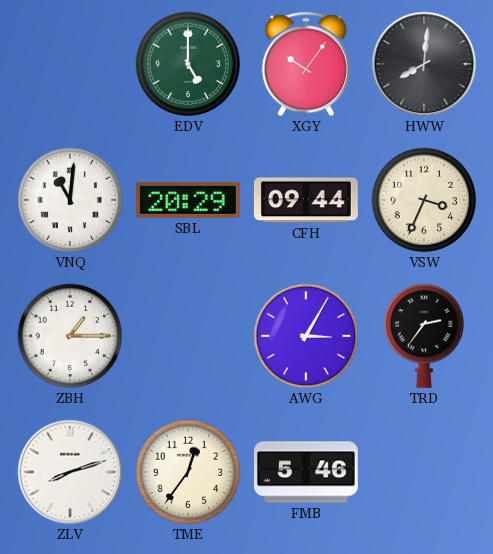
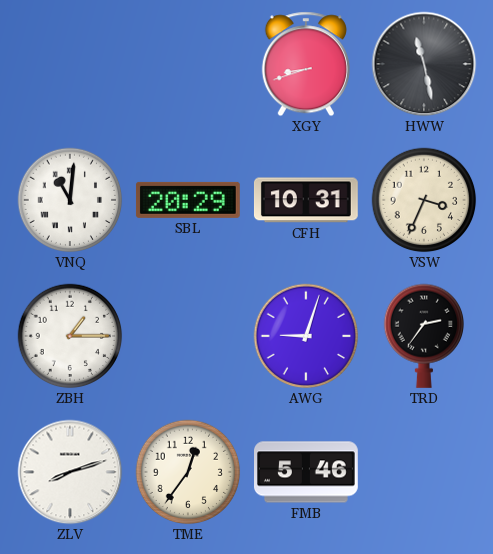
EDV: 5:00 -> none
XGY: 10:06 -> 8:42
HWW: 8:01 -> 11:28
CFH: 09:44 -> 10:31
AWG: 3:05 -> 9:03
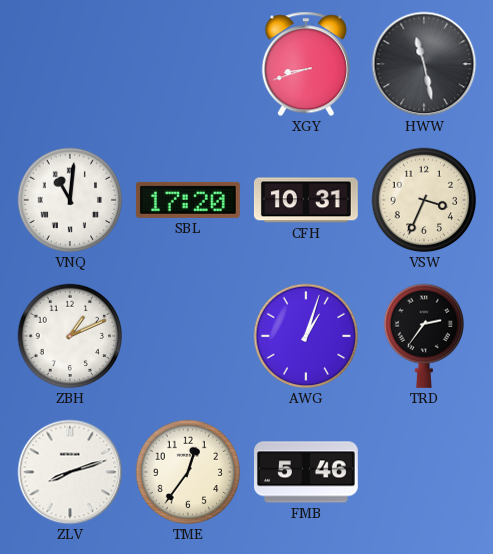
SBL: 20:29 -> 17:20
ZBH: 1:15 -> 1:11
AWG: 9:03 -> 1:03
